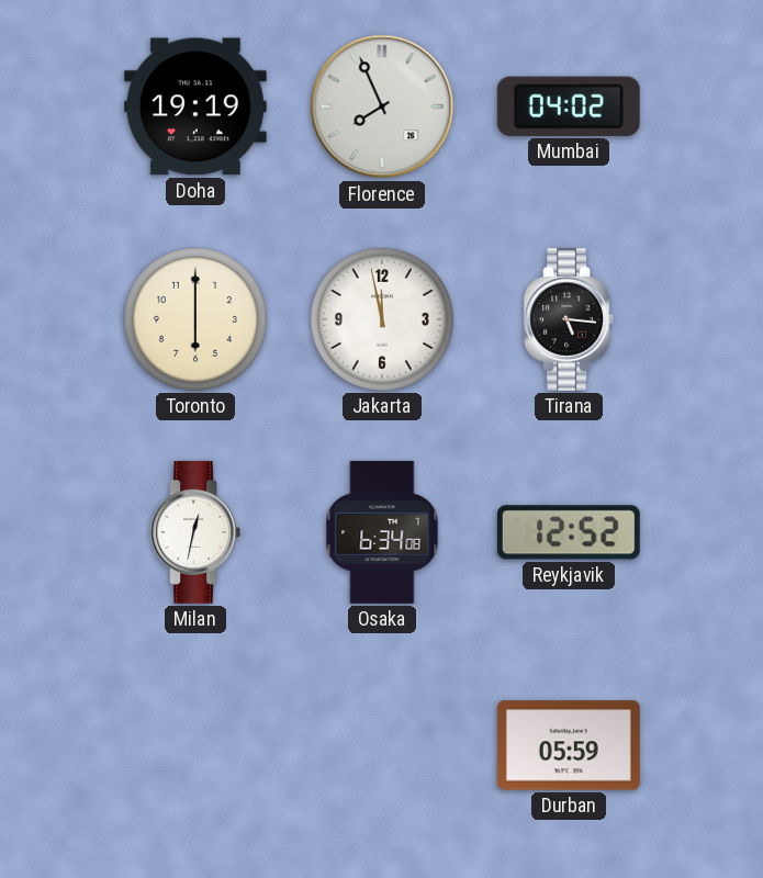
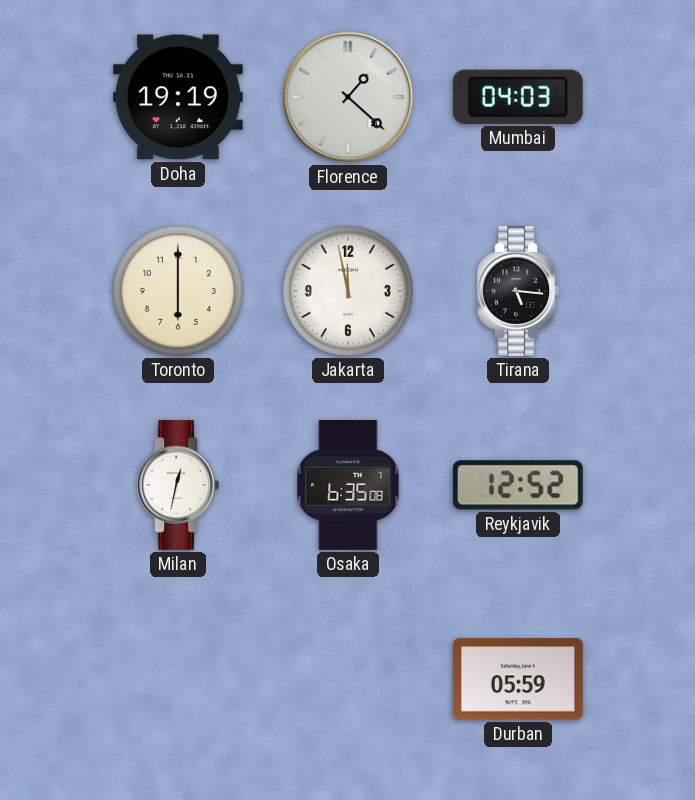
Florence: 7:56 -> 1:22
Mumbai: 04:02 -> 04:03
Osaka: 6:34 -> 6:35
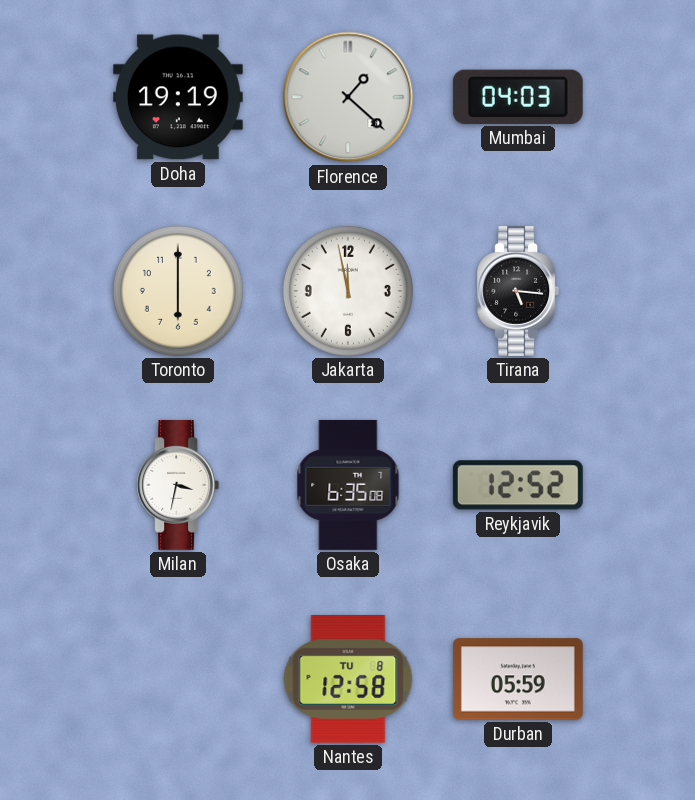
Milan: 12:32 -> 3:32
Nantes: none -> 12:58
